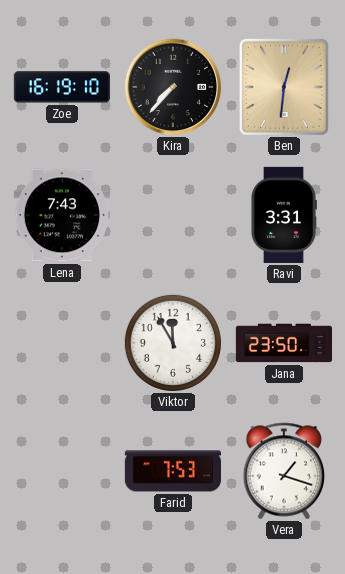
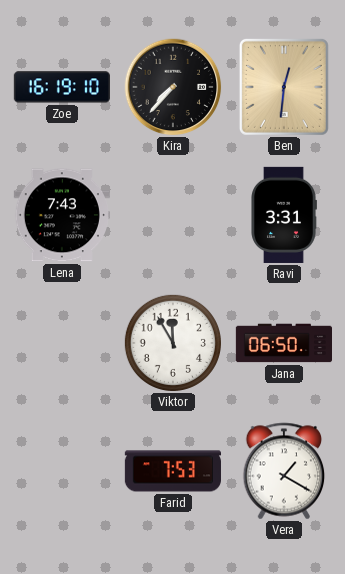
Jana: 23:50 -> 06:50
Vera: 1:18 -> 1:20
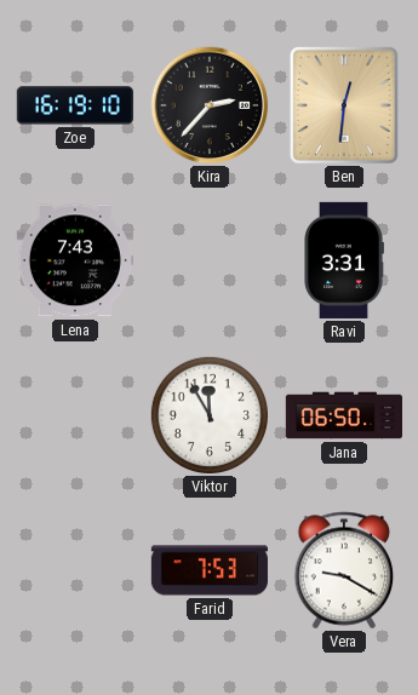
Kira: 7:37 -> 2:37
Vera: 1:20 -> 9:20
